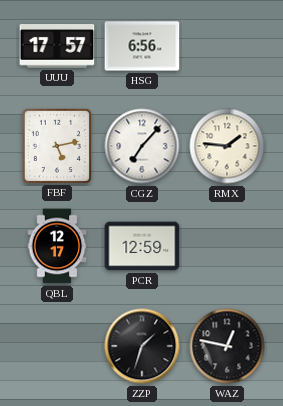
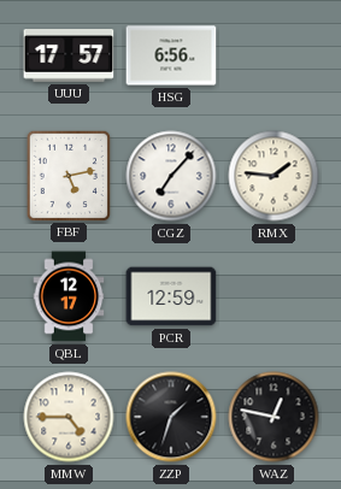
MMW: none -> 4:45
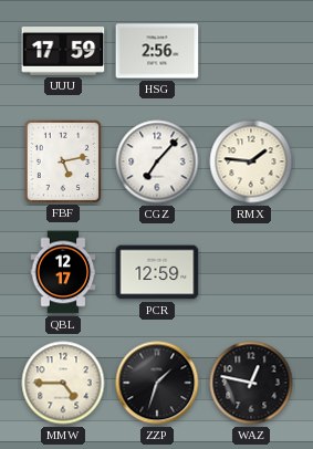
UUU: 17:57 -> 17:59
HSG: 6:56 -> 2:56
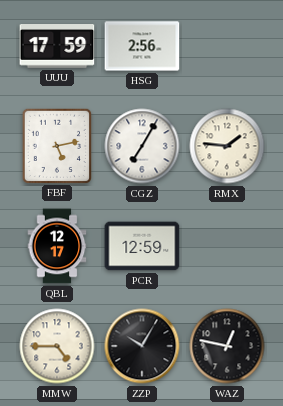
CGZ: 7:07 -> 7:05
ZZP: 1:33 -> 10:05
